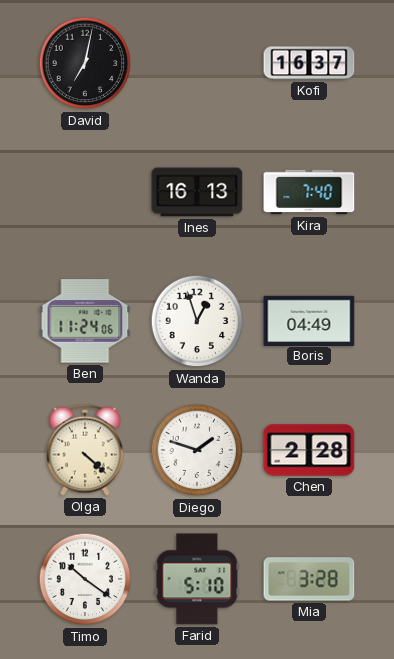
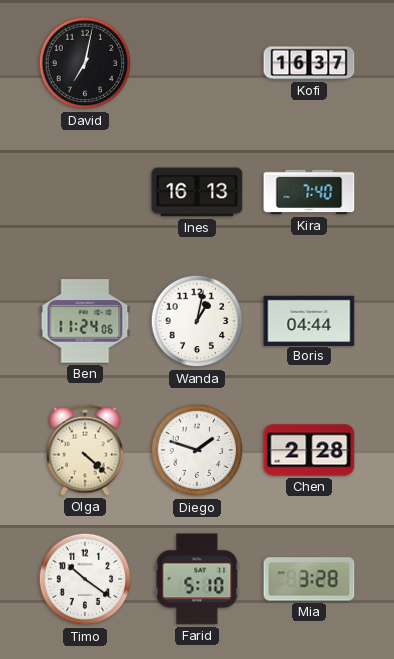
Wanda: 12:57 -> 1:02
Boris: 04:49 -> 04:44
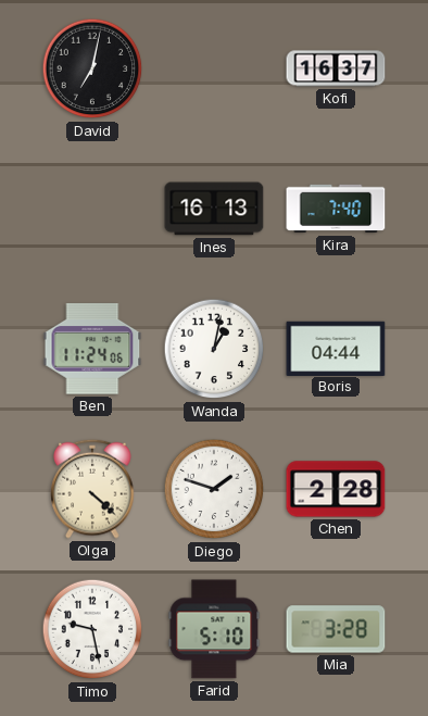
Timo: 10:21 -> 9:28
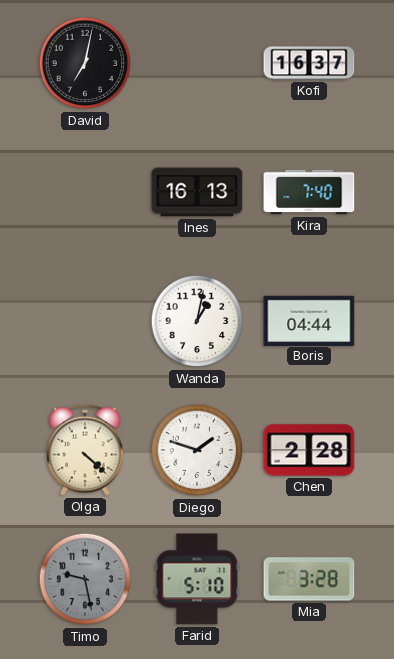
Ben: 11:24 -> none
Timo dial: white -> grey
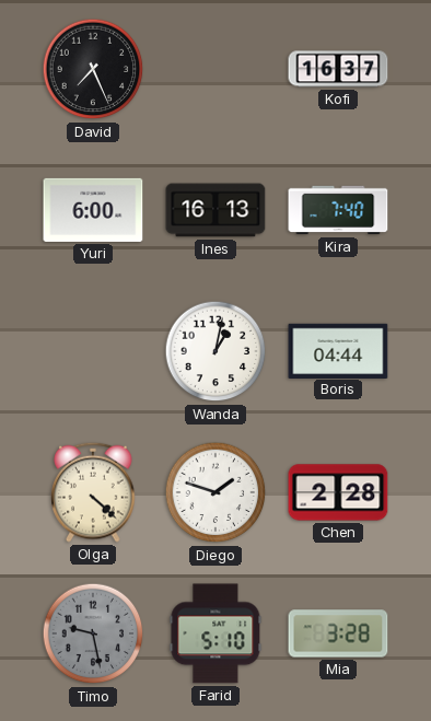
David: 7:02 -> 7:26
Yuri: none -> 6:00
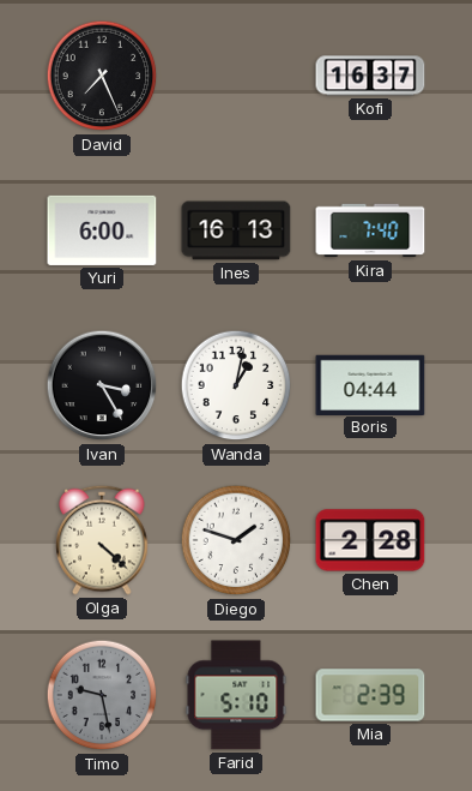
Ivan: none -> 3:25
Mia: 3:28 -> 2:39
